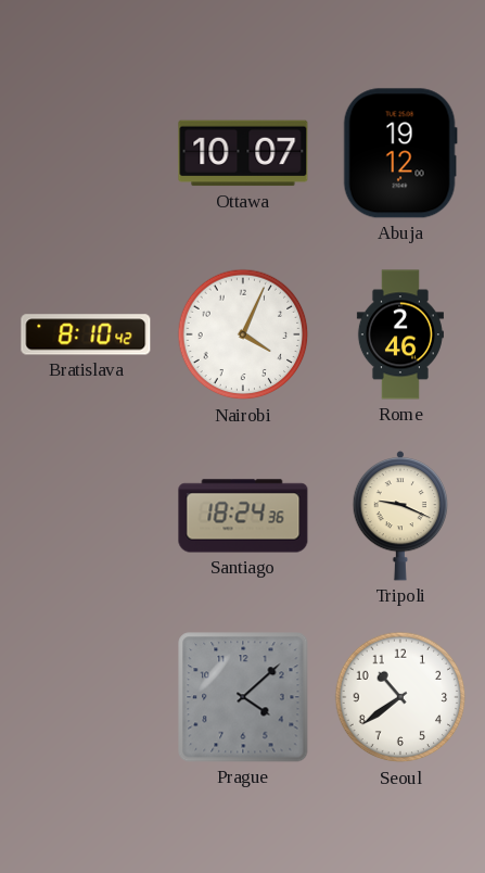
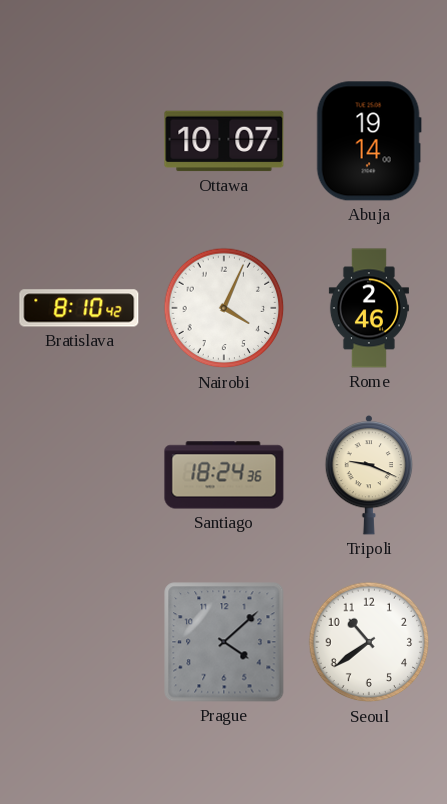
Abuja: 19:12 -> 19:14
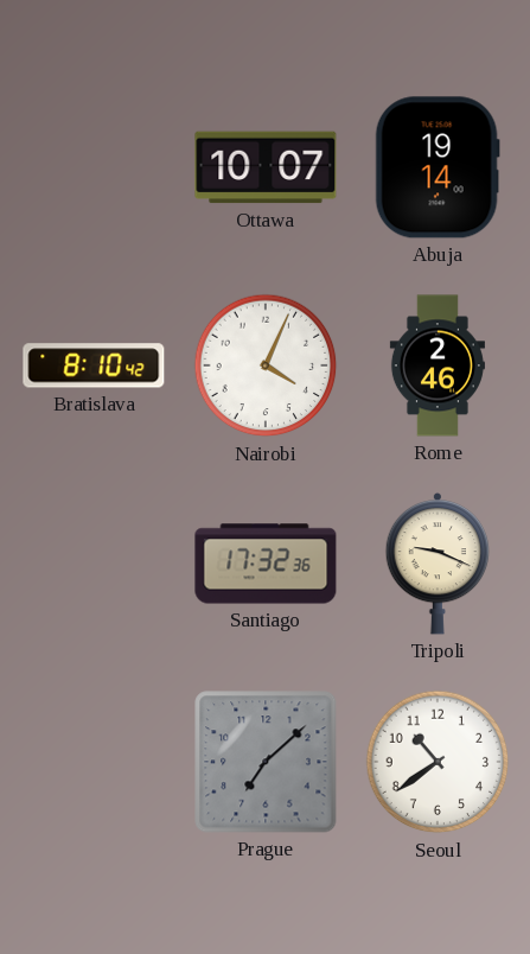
Santiago: 18:24 -> 17:32
Prague: 4:08 -> 7:08
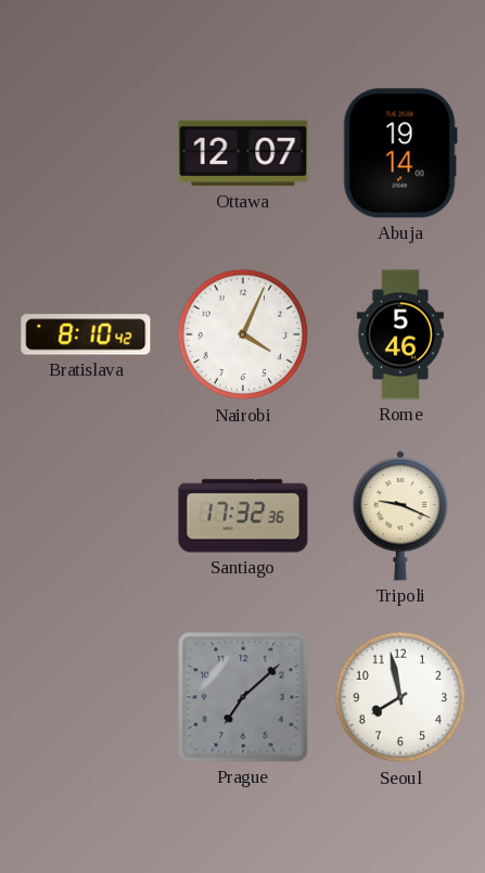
Ottawa: 10:07 -> 12:07
Rome: 2:46 -> 5:46
Seoul: 10:39 -> 7:58
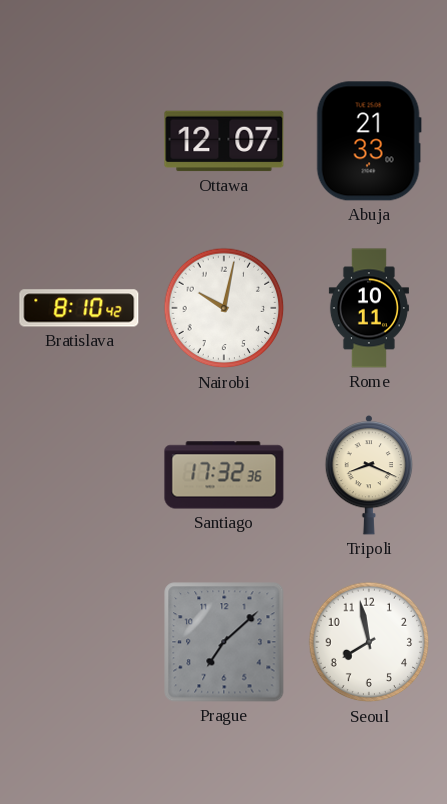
Abuja: 19:14 -> 21:33
Nairobi: 4:04 -> 10:02
Rome: 5:46 -> 10:11
Tripoli: 9:19 -> 8:19
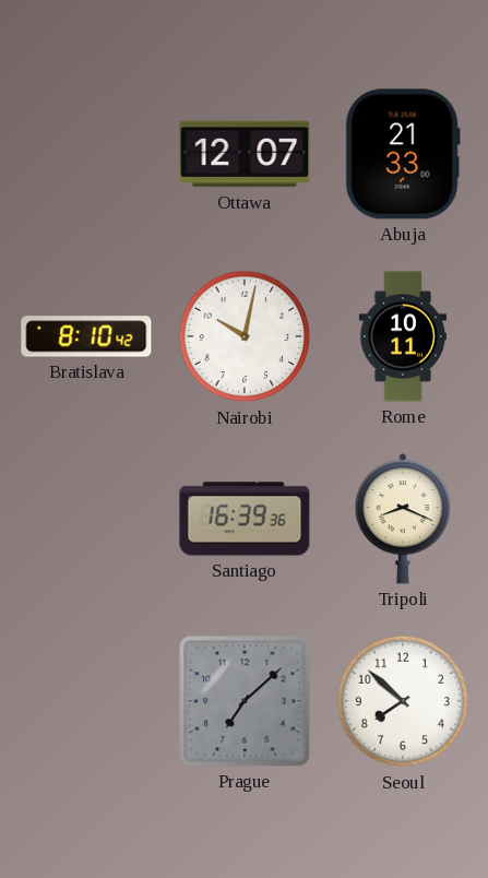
Santiago: 17:32 -> 16:39
Seoul: 7:58 -> 7:52
